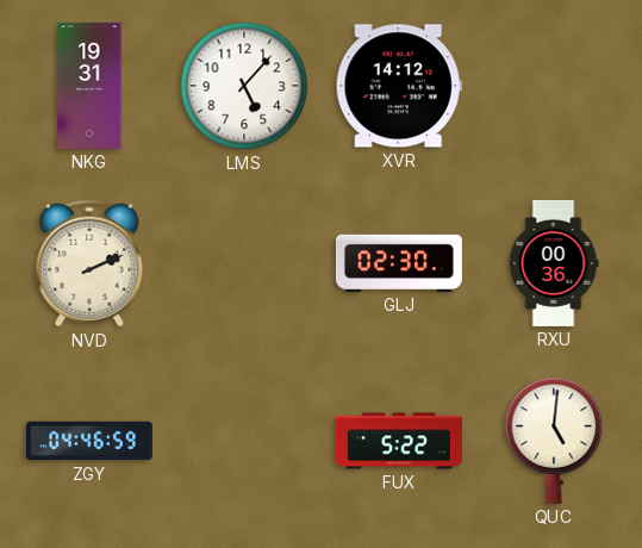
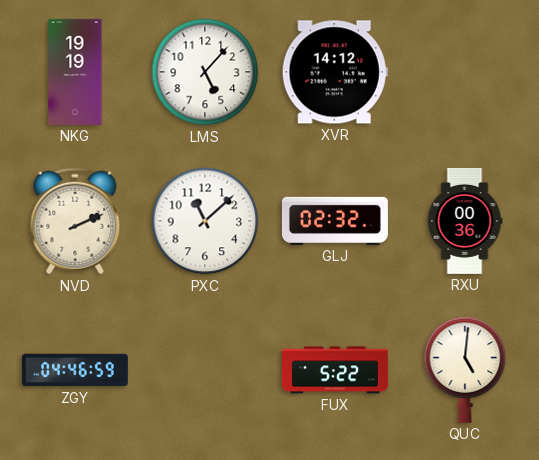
NKG: 19:31 -> 19:19
PXC: none -> 11:08
GLJ: 02:30 -> 02:32
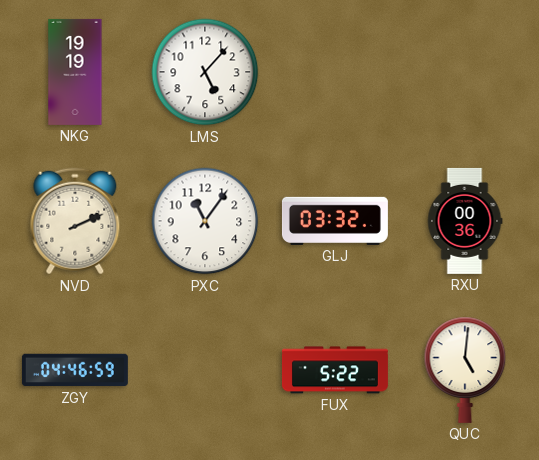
XVR: 14:12 -> none
PXC: 11:08 -> 11:06
GLJ: 02:32 -> 03:32
